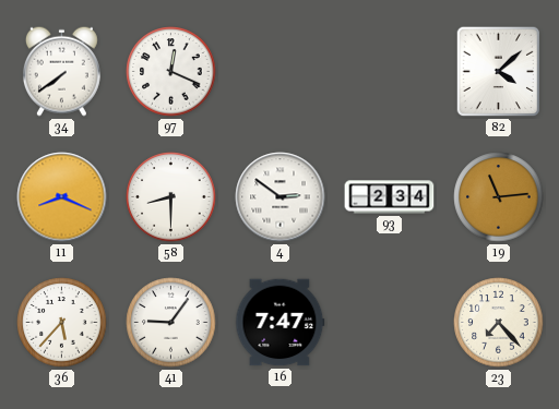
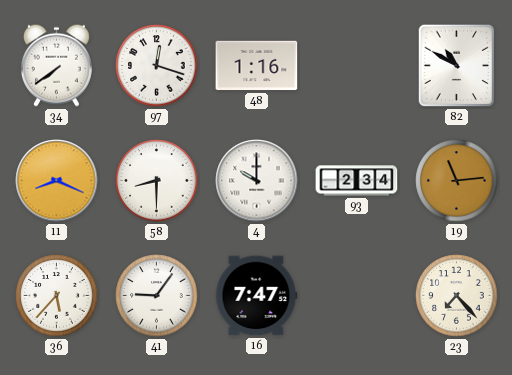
97: 12:19 -> 12:18
48: none -> 1:16
82: 4:08 -> 10:50
4: 2:51 -> 10:00
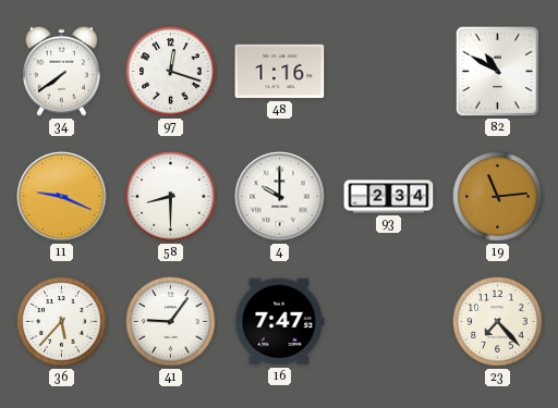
11: 8:19 -> 9:19
